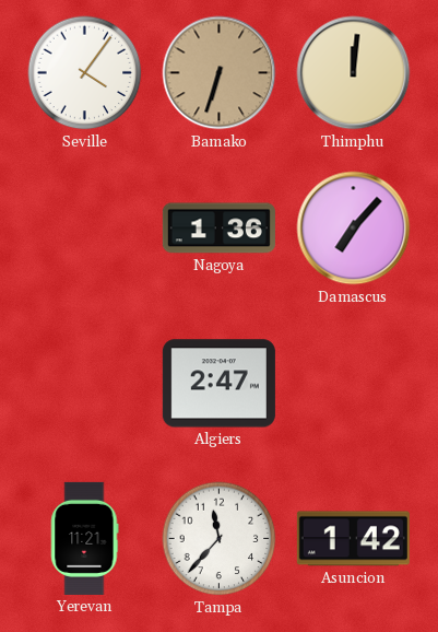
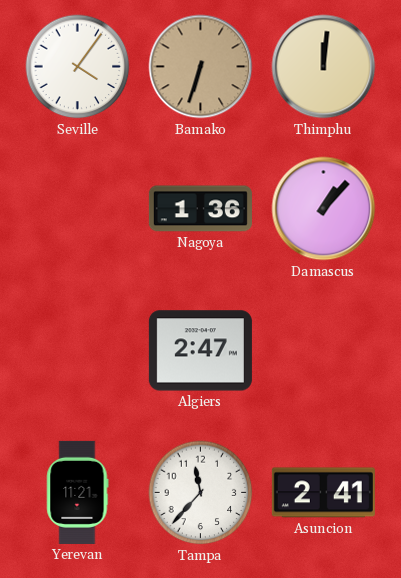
Damascus: 7:07 -> 1:07
Asuncion: 1:42 -> 2:41
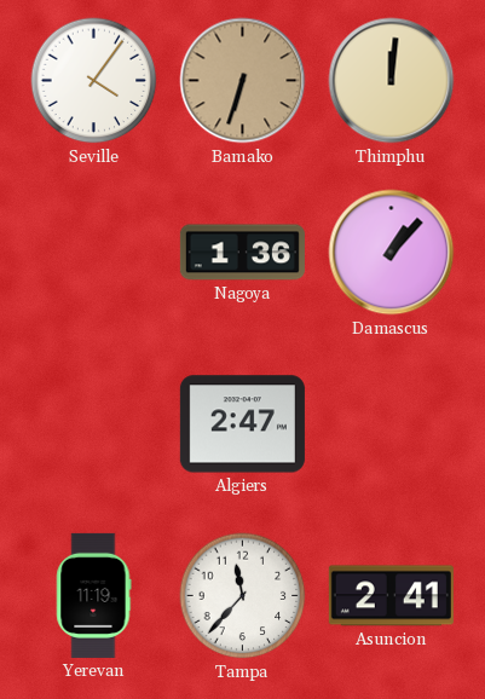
Yerevan: 11:21 -> 11:19
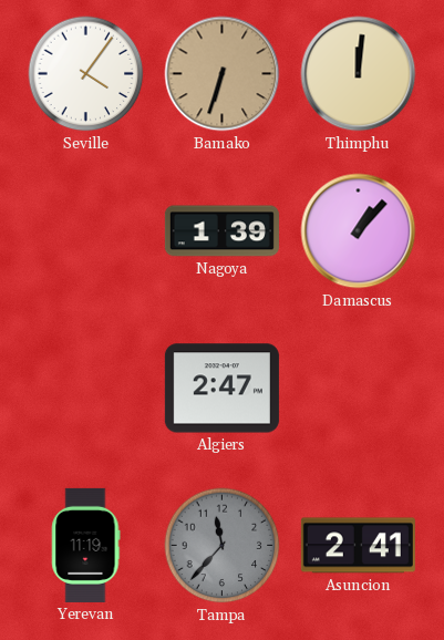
Nagoya: 1:36 -> 1:39
Tampa dial: white -> grey
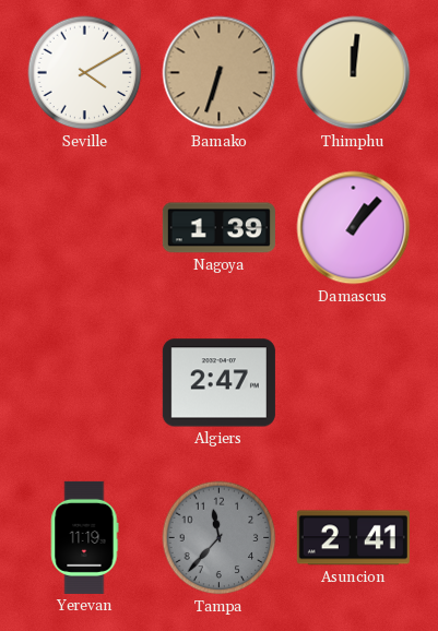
Seville: 4:06 -> 4:10
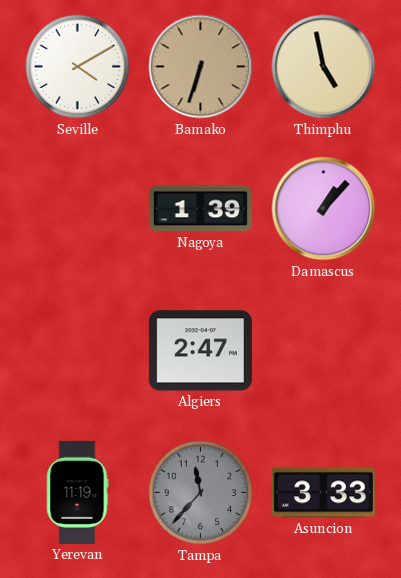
Thimphu: 12:01 -> 4:58
Asuncion: 2:41 -> 3:33
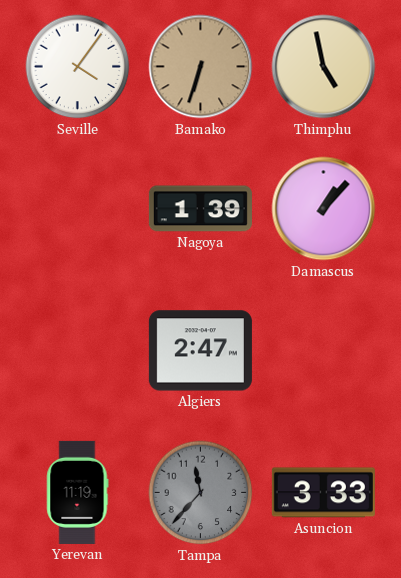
Seville: 4:10 -> 4:06
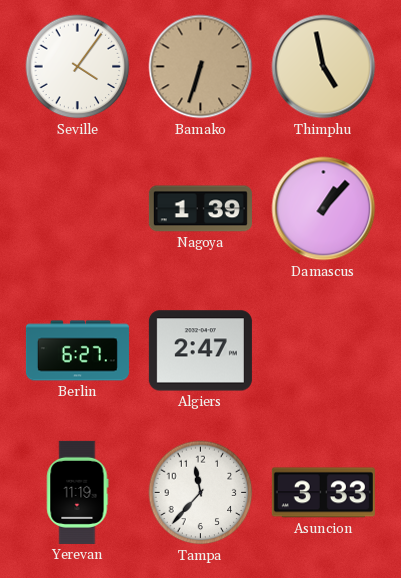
Berlin: none -> 6:27
Tampa dial: grey -> white
